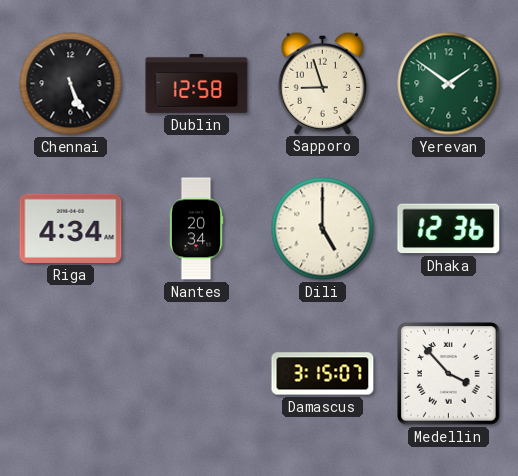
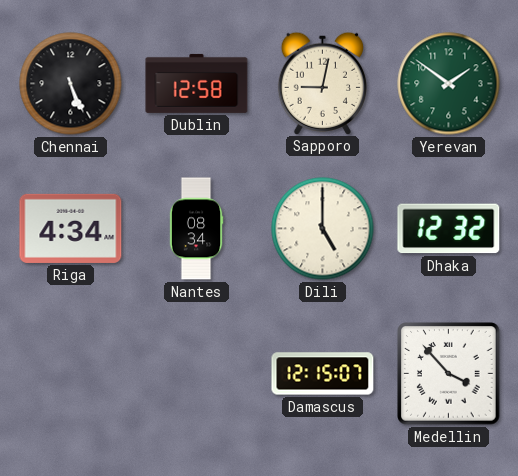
Sapporo: 8:57 -> 9:02
Nantes: 20:34 -> 08:34
Dhaka: 12:36 -> 12:32
Damascus: 3:15 -> 12:15
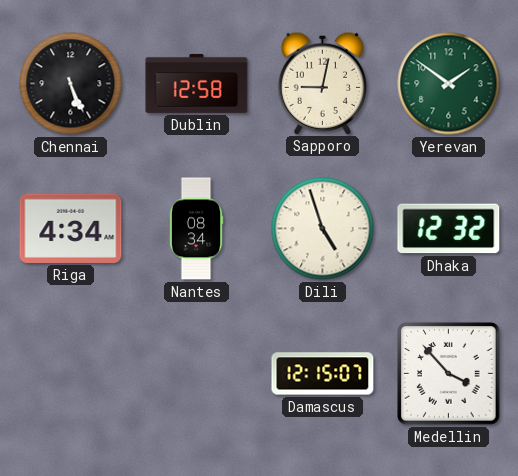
Dili: 5:00 -> 4:57
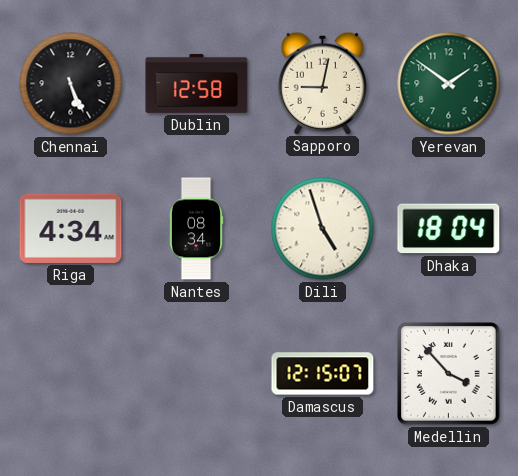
Dhaka: 12:32 -> 18:04
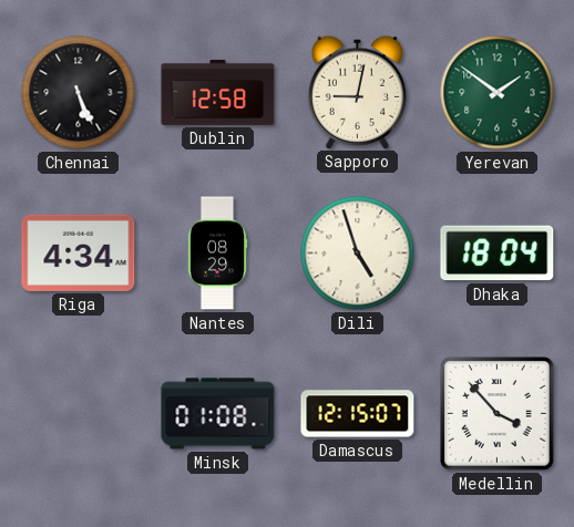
Nantes: 08:34 -> 08:29
Minsk: none -> 01:08
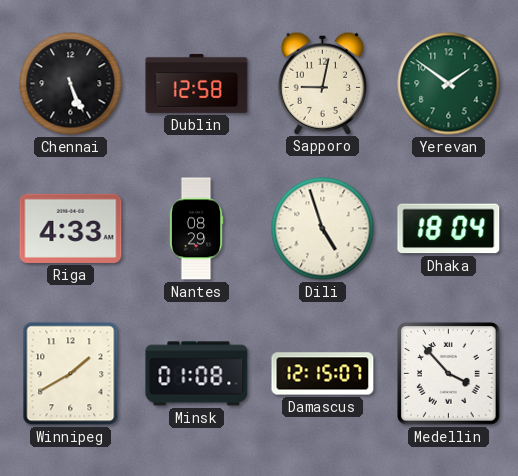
Riga: 4:34 -> 4:33
Winnipeg: none -> 1:40
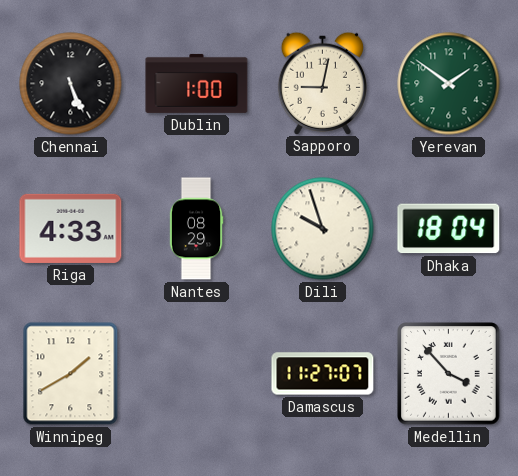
Dublin: 12:58 -> 1:00
Dili: 4:57 -> 9:57
Minsk: 01:08 -> none
Damascus: 12:15 -> 11:27
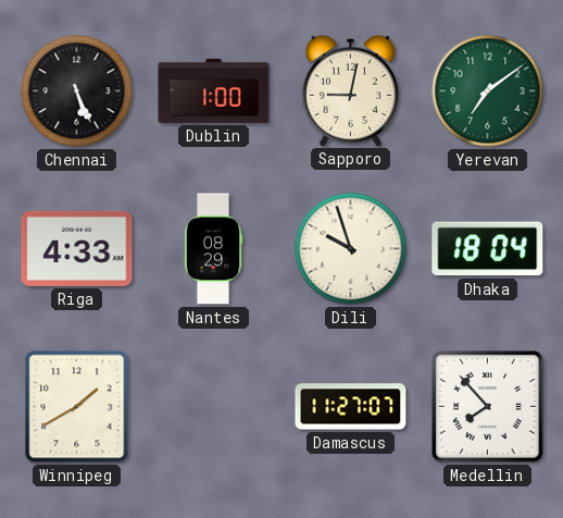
Yerevan: 1:51 -> 7:09
Medellin: 3:53 -> 7:53
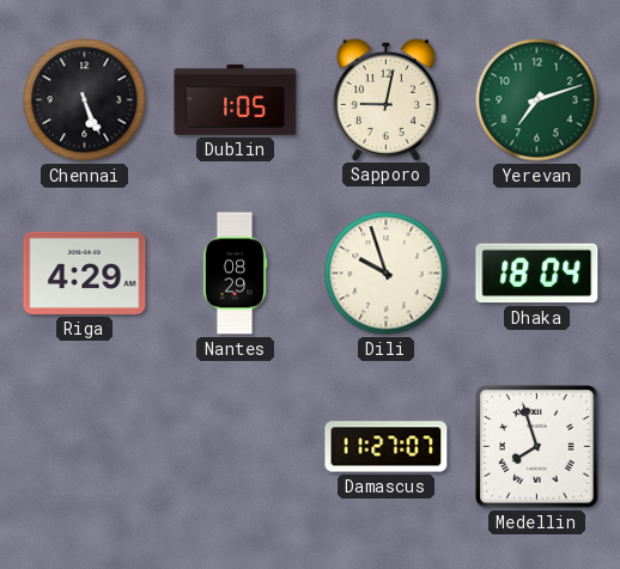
Dublin: 1:00 -> 1:05
Yerevan: 7:09 -> 7:12
Riga: 4:33 -> 4:29
Winnipeg: 1:40 -> none
Medellin: 7:53 -> 7:57
